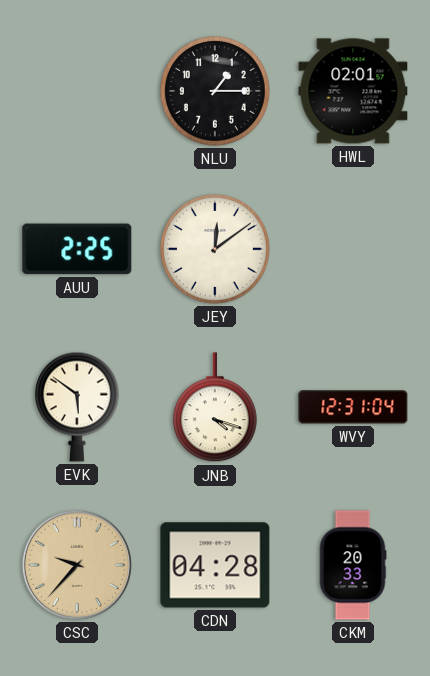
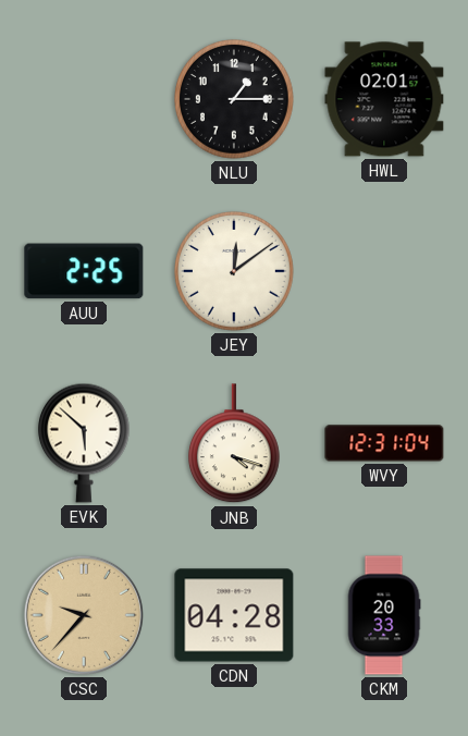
EVK: 5:51 -> 5:52
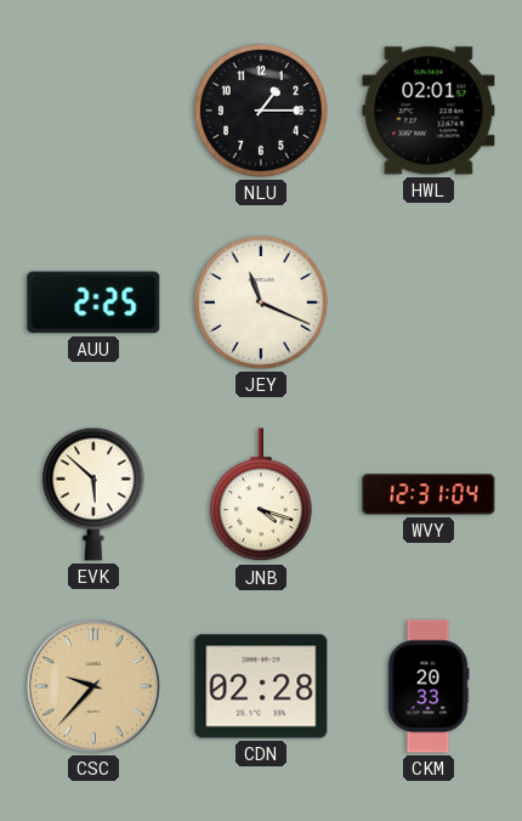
JEY: 12:09 -> 11:19
CDN: 04:28 -> 02:28
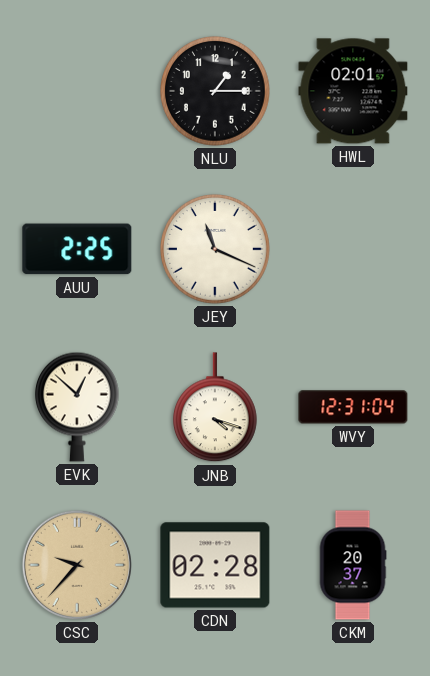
EVK: 5:52 -> 12:52
CKM: 20:33 -> 20:37
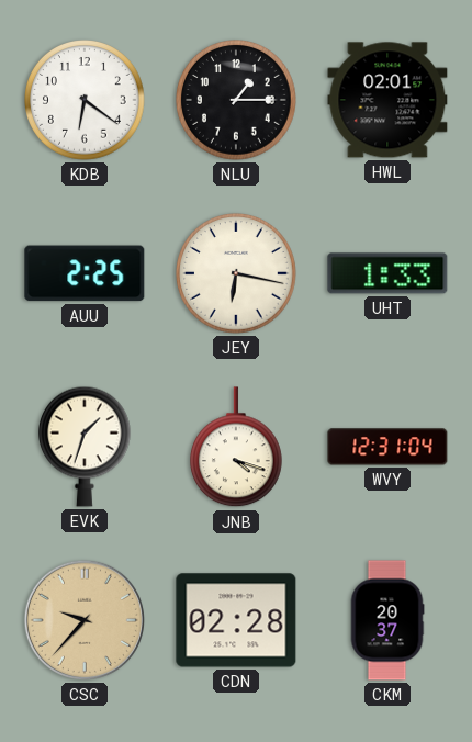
KDB: none -> 6:21
JEY: 11:19 -> 6:17
UHT: none -> 1:33
EVK: 12:52 -> 1:33
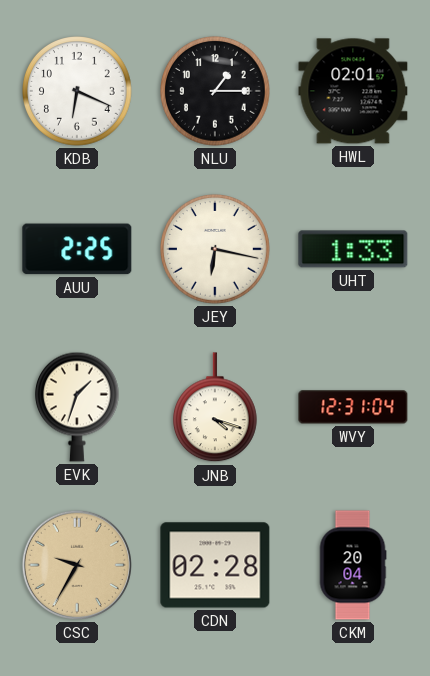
KDB: 6:21 -> 6:19
CSC: 9:37 -> 9:35
CKM: 20:37 -> 20:04
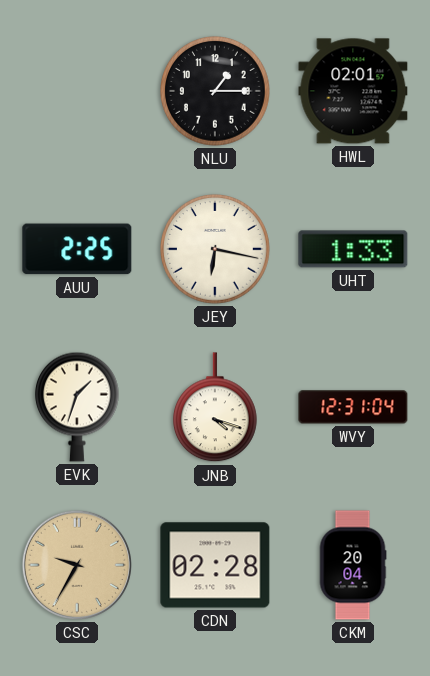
KDB: 6:19 -> none
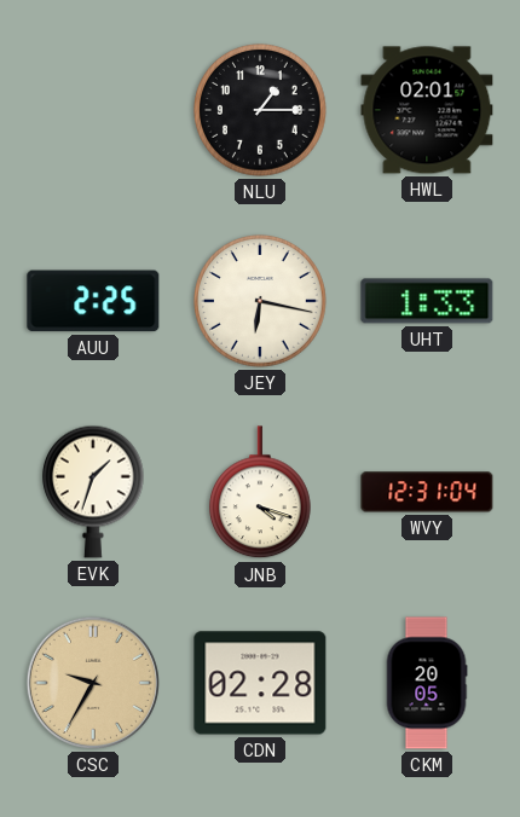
CKM: 20:04 -> 20:05
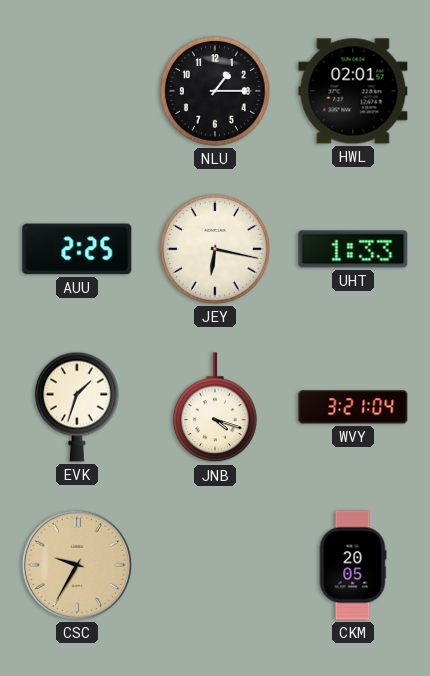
WVY: 12:31 -> 3:21
CDN: 02:28 -> none
